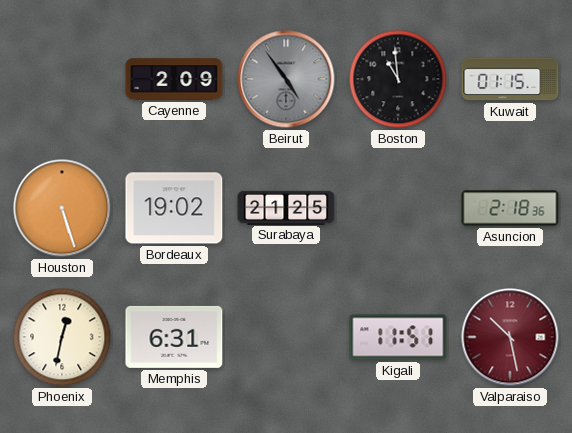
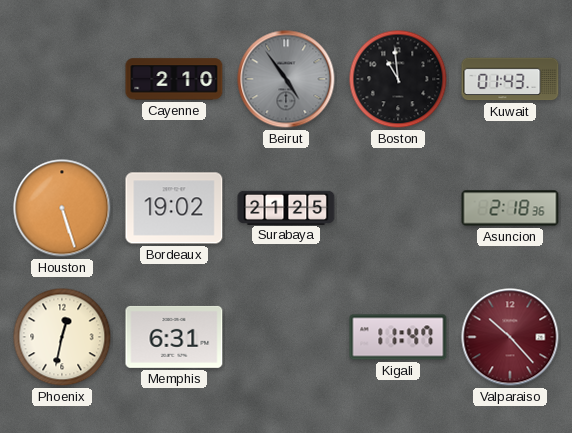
Cayenne: 2:09 -> 2:10
Kuwait: 01:15 -> 01:43
Kigali: 11:51 -> 11:47
Valparaiso: 10:28 -> 10:23
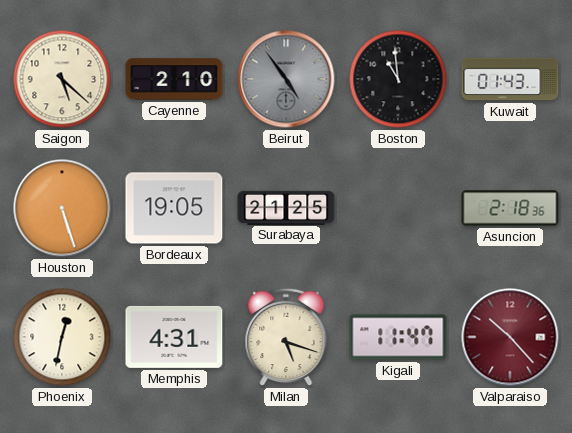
Saigon: none -> 5:22
Bordeaux: 19:02 -> 19:05
Memphis: 6:31 -> 4:31
Milan: none -> 5:18
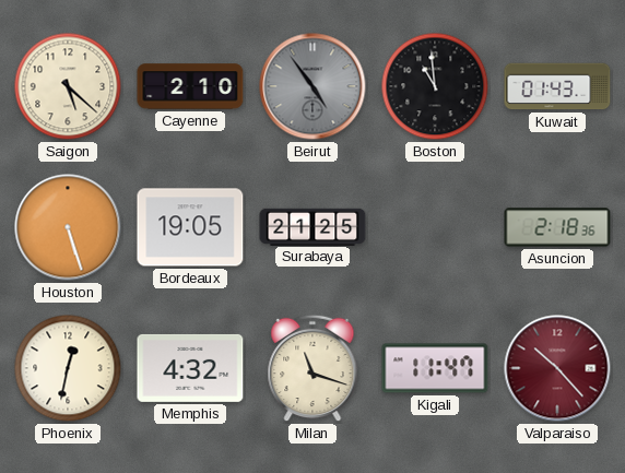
Memphis: 4:31 -> 4:32
Milan: 5:18 -> 11:18
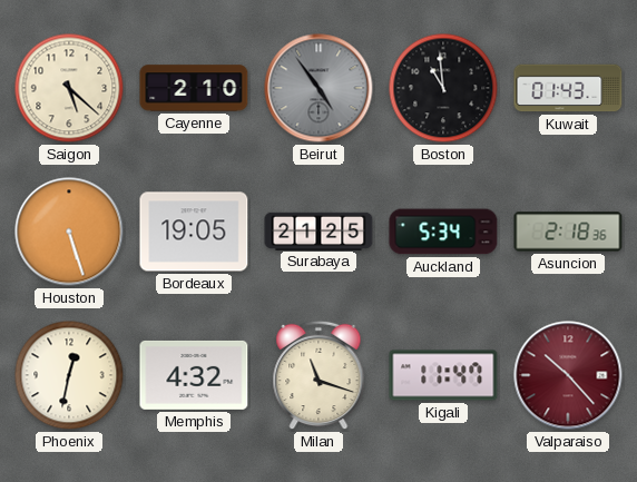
Auckland: none -> 5:34
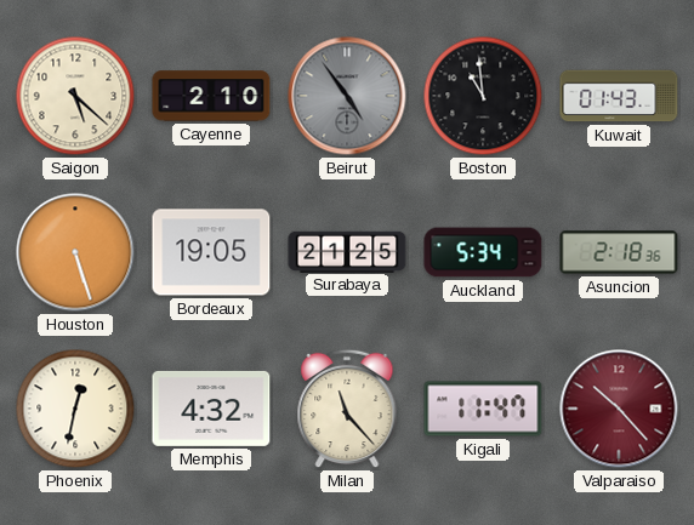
Milan: 11:18 -> 11:23
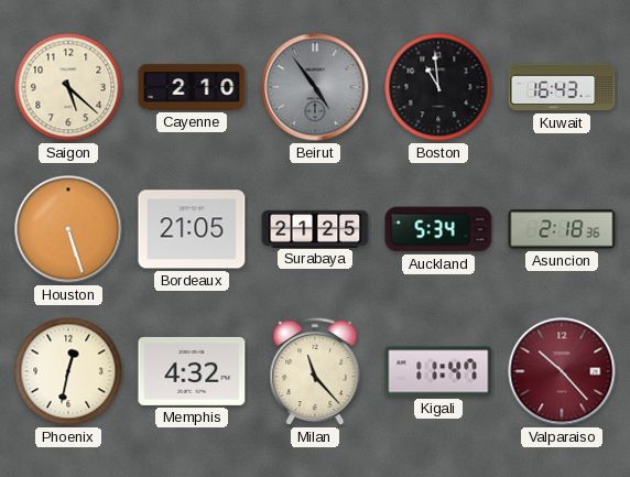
Kuwait: 01:43 -> 16:43
Bordeaux: 19:05 -> 21:05
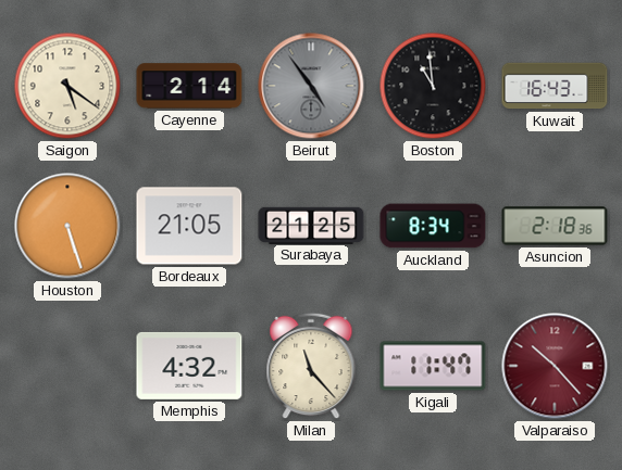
Saigon: 5:22 -> 5:21
Cayenne: 2:10 -> 2:14
Auckland: 5:34 -> 8:34
Phoenix: 12:32 -> none
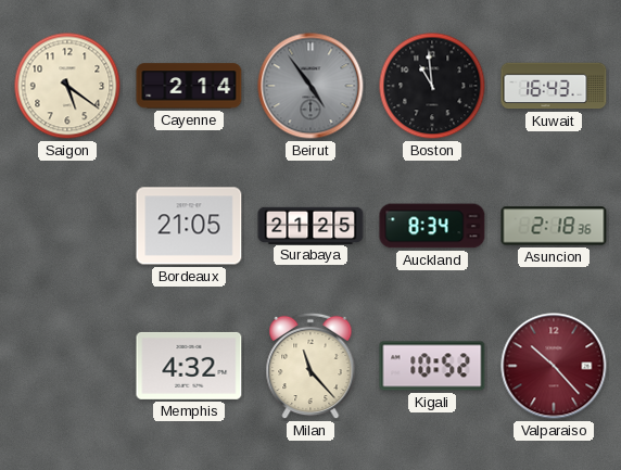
Houston: 5:27 -> none
Kigali: 11:47 -> 10:52
